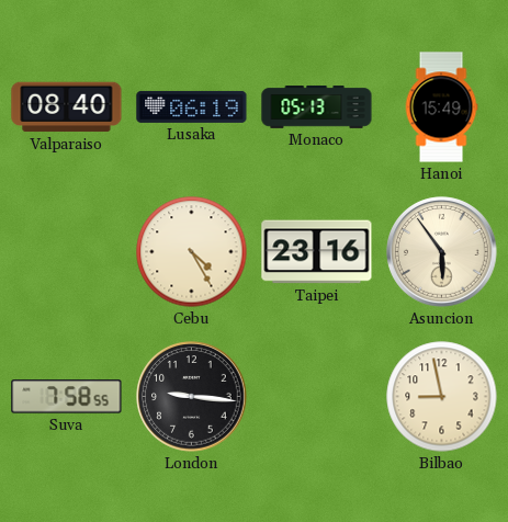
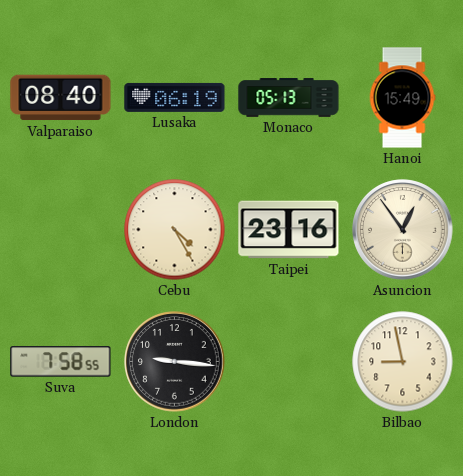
Asuncion: 5:54 -> 12:54
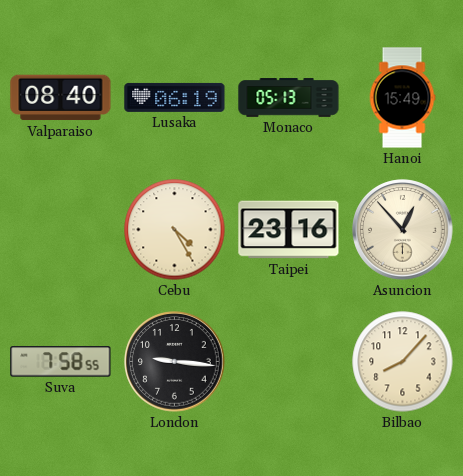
Asuncion: 12:54 -> 12:53
Bilbao: 8:58 -> 8:07
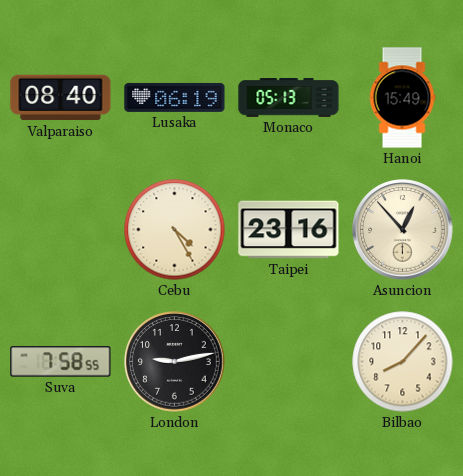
London: 9:16 -> 9:13
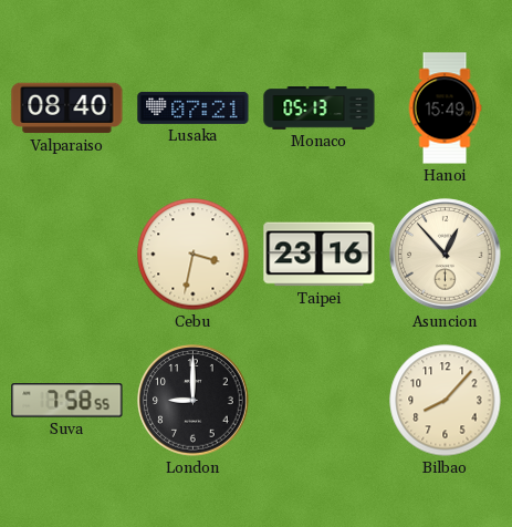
Lusaka: 06:19 -> 07:21
Cebu: 4:25 -> 3:32
London: 9:13 -> 9:00
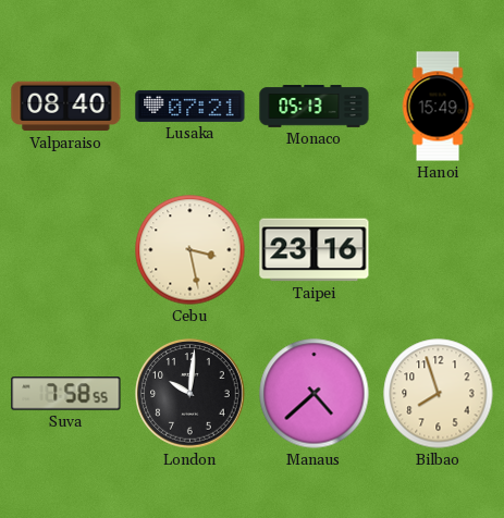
Cebu: 3:32 -> 3:28
Asuncion: 12:53 -> none
London: 9:00 -> 10:01
Manaus: none -> 4:38
Bilbao: 8:07 -> 7:57
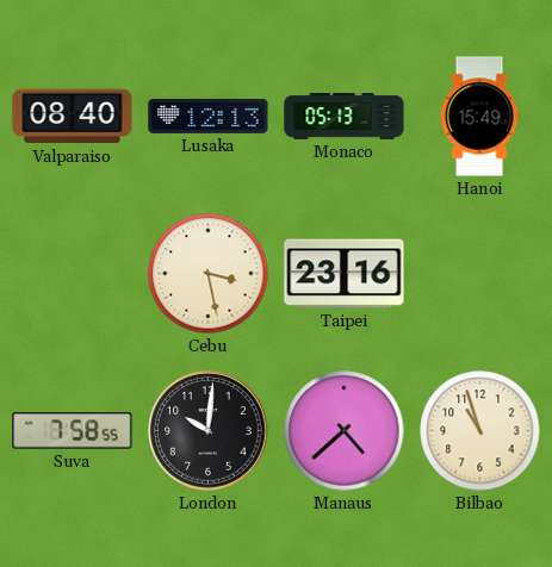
Lusaka: 07:21 -> 12:13
Bilbao: 7:57 -> 10:57
